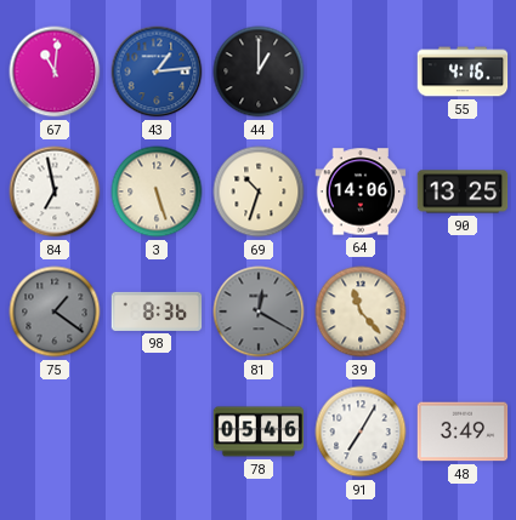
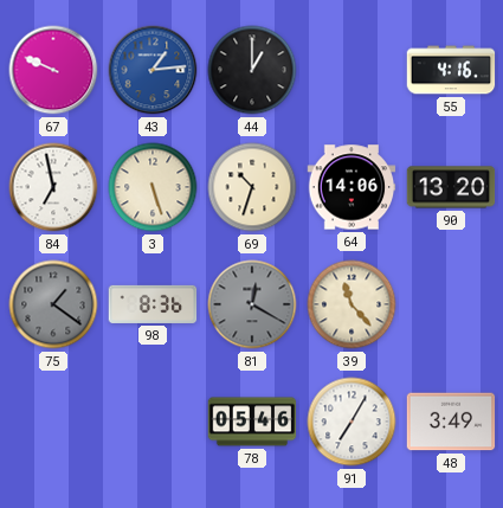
67: 11:01 -> 9:49
90: 13:25 -> 13:20
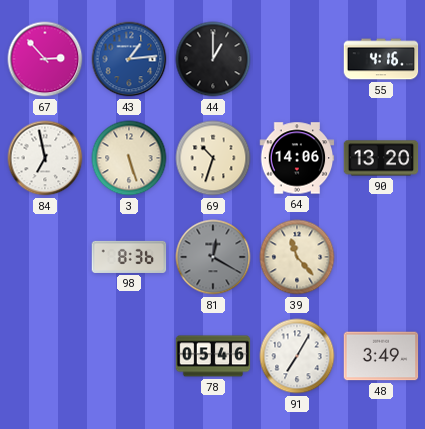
67: 9:49 -> 2:53
75: 1:21 -> none
